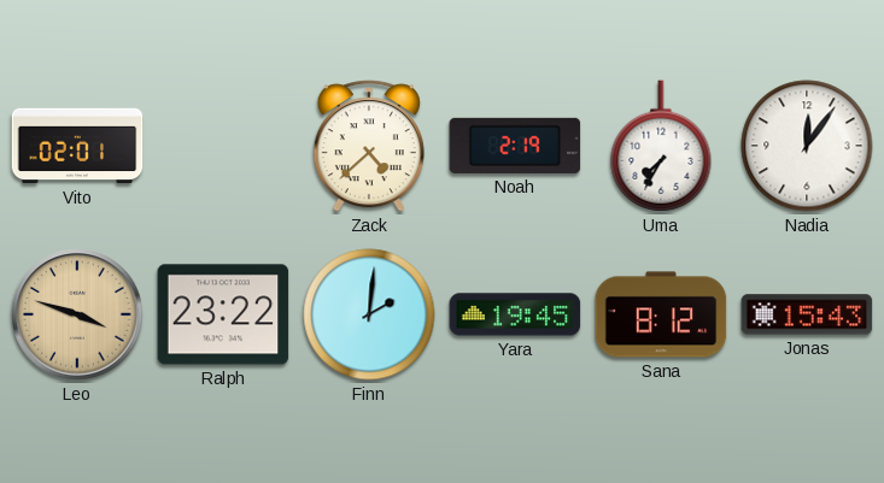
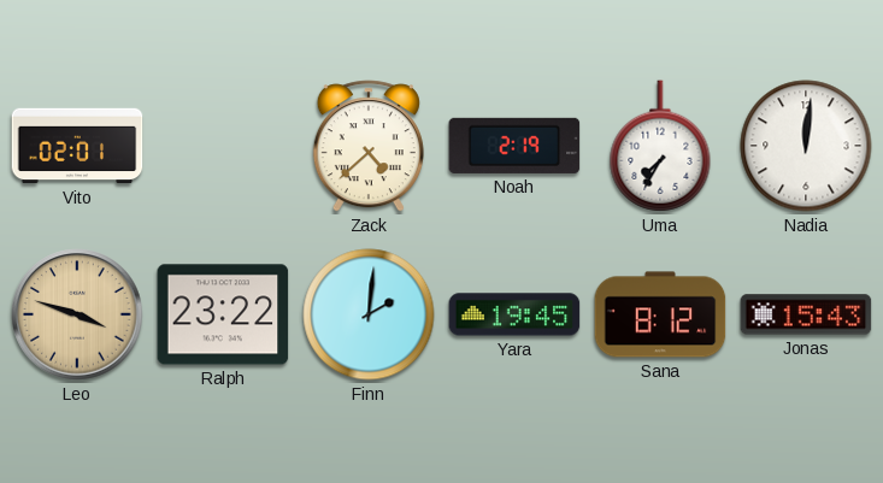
Nadia: 12:06 -> 12:01
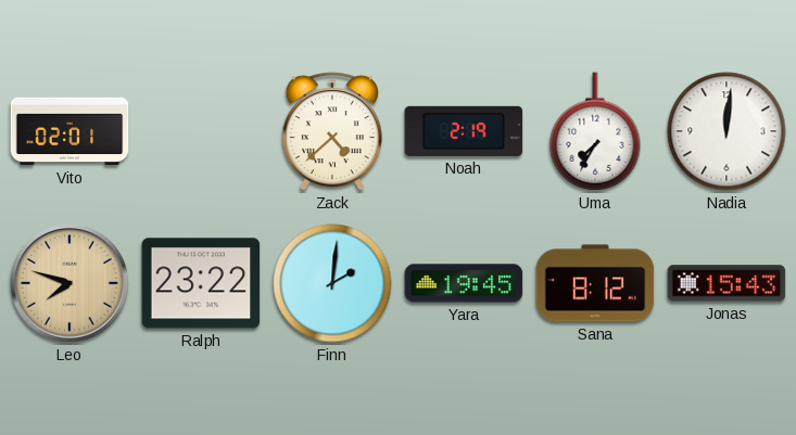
Leo: 3:48 -> 7:48
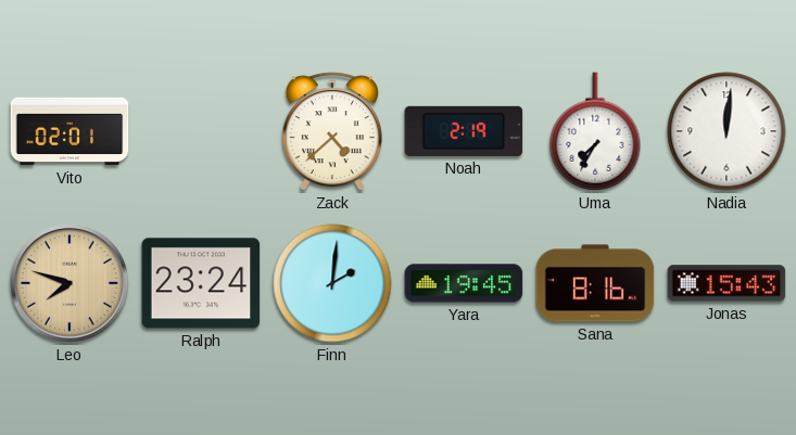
Ralph: 23:22 -> 23:24
Sana: 8:12 -> 8:16
